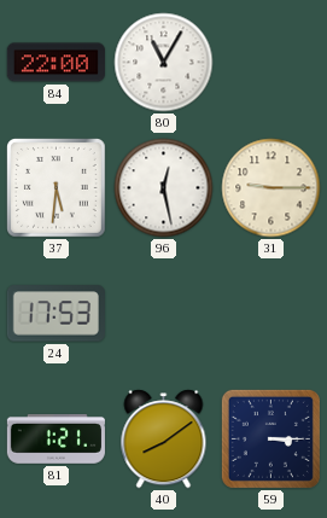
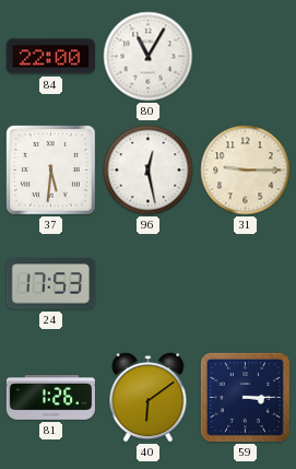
81: 1:21 -> 1:26
40: 8:09 -> 6:09
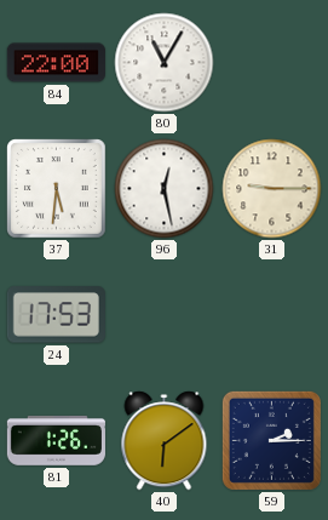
59: 3:15 -> 2:15
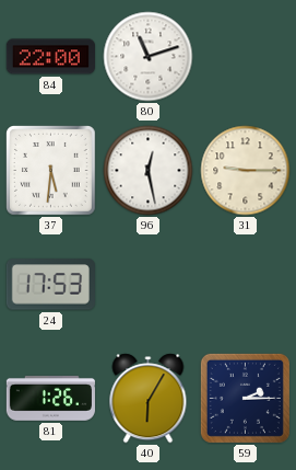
80: 11:05 -> 11:12
40: 6:09 -> 6:05
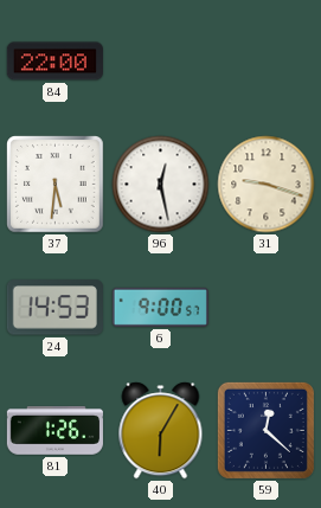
80: 11:12 -> none
31: 9:15 -> 9:18
24: 17:53 -> 14:53
6: none -> 9:00
59: 2:15 -> 12:22
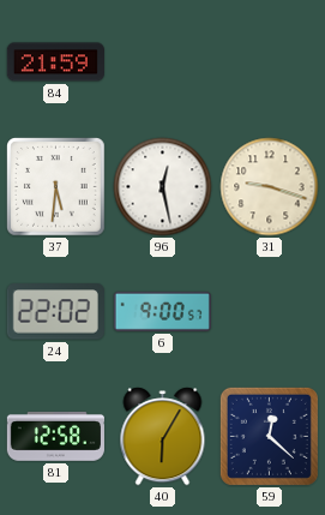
84: 22:00 -> 21:59
24: 14:53 -> 22:02
81: 1:26 -> 12:58
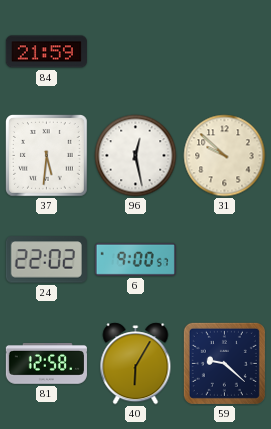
31: 9:18 -> 9:52
59: 12:22 -> 9:22
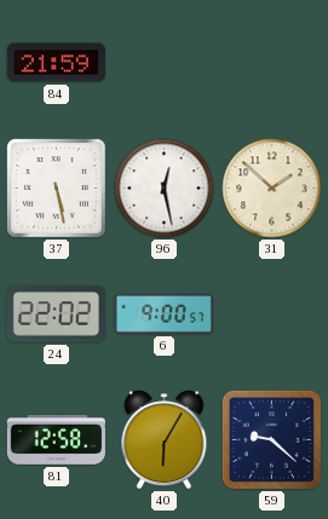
37: 5:31 -> 5:28
31: 9:52 -> 1:52
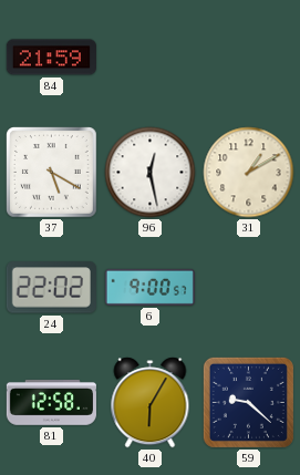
37: 5:28 -> 5:20
31: 1:52 -> 1:10
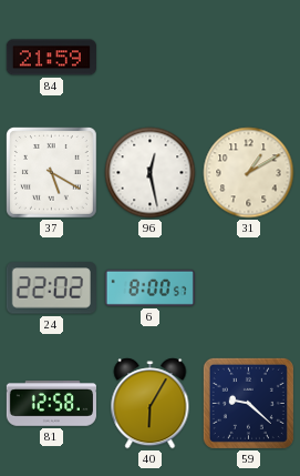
6: 9:00 -> 8:00
